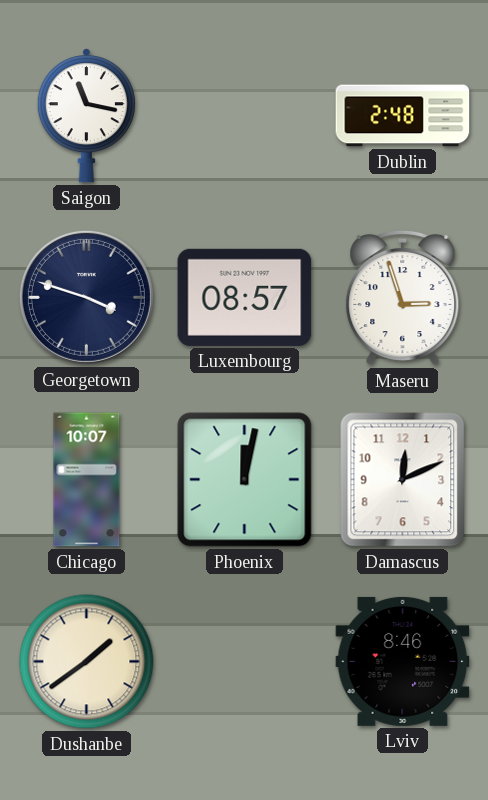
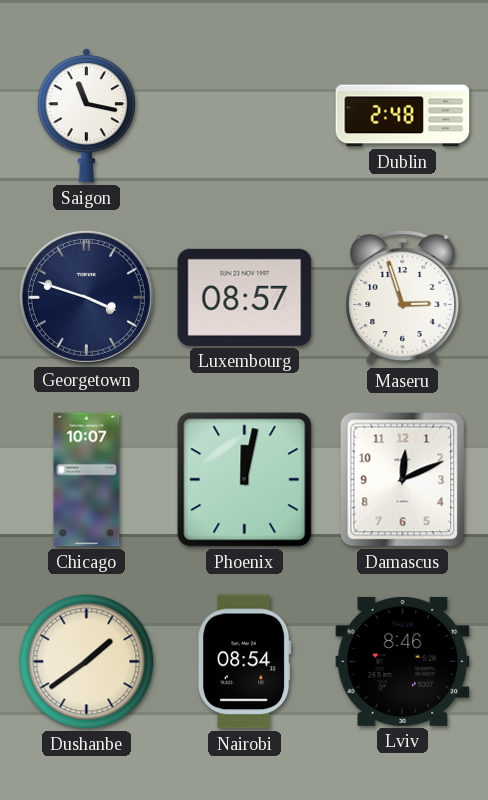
Nairobi: none -> 08:54
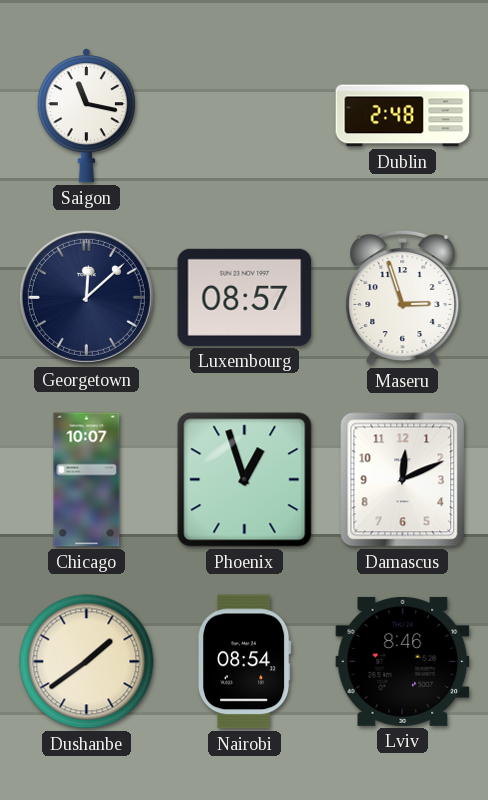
Georgetown: 3:48 -> 12:08
Phoenix: 12:02 -> 12:57
